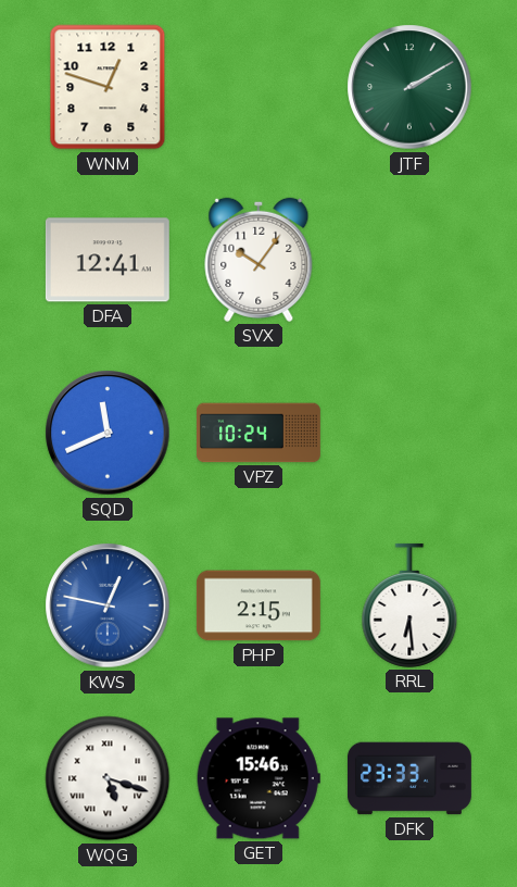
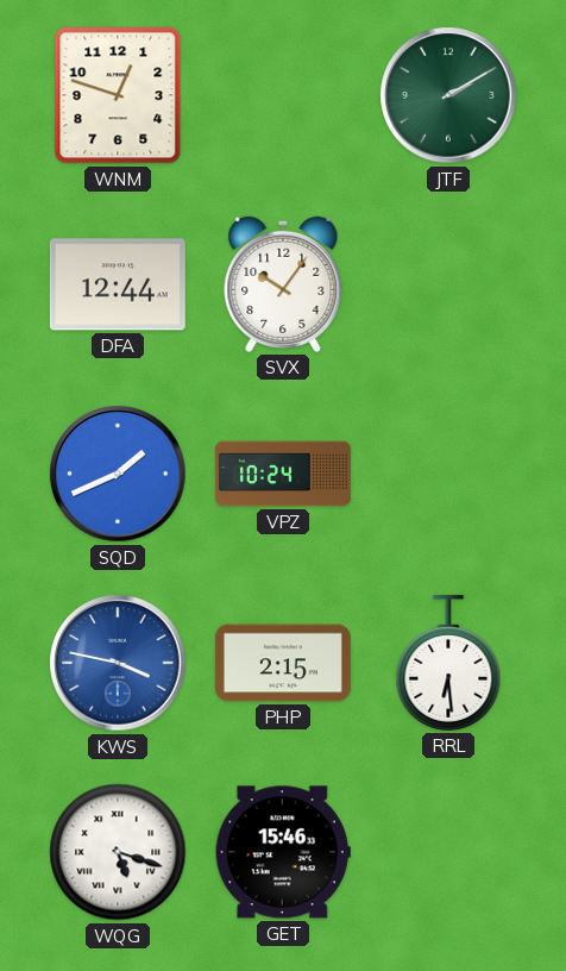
DFA: 12:41 -> 12:44
SQD: 11:41 -> 1:41
KWS: 12:47 -> 3:47
DFK: 23:33 -> none
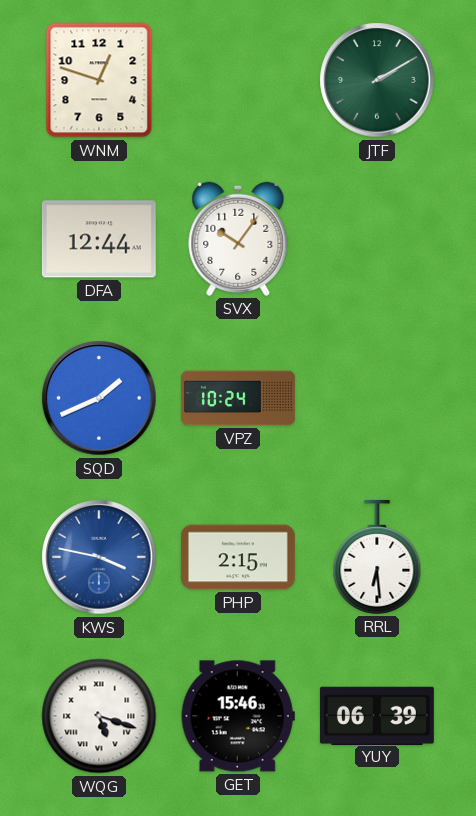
YUY: none -> 06:39
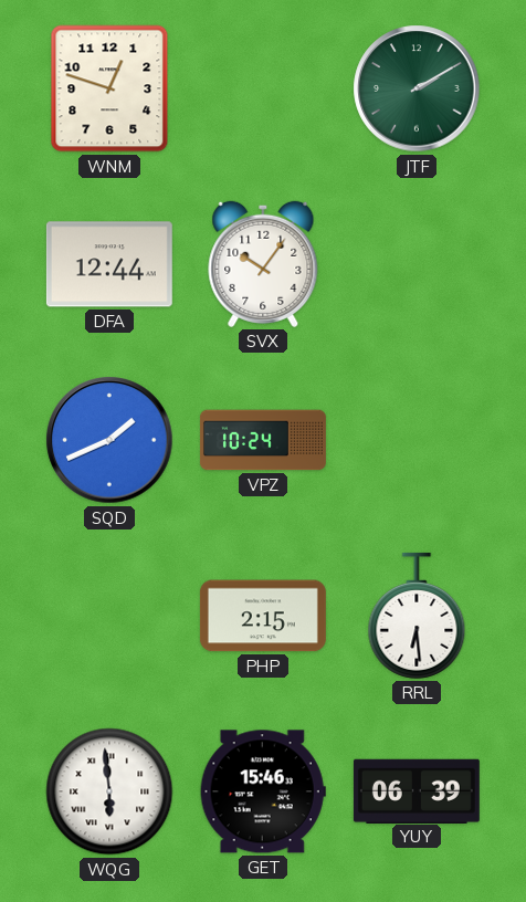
KWS: 3:47 -> none
WQG: 5:18 -> 5:59
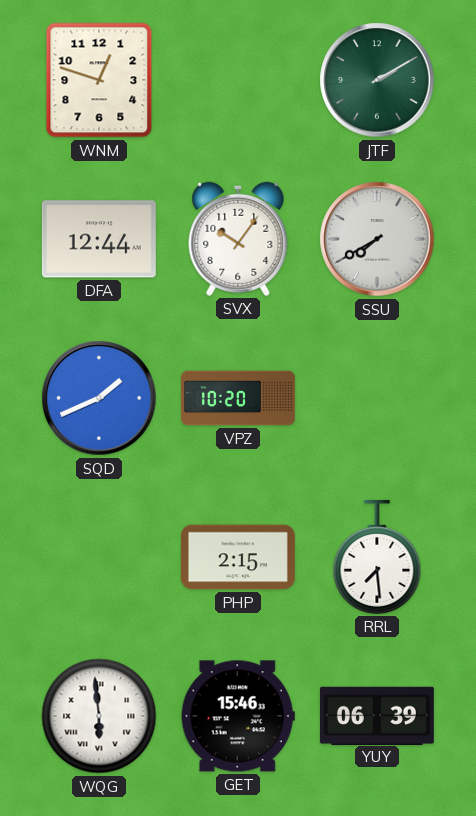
SSU: none -> 7:40
VPZ: 10:24 -> 10:20
RRL: 6:29 -> 7:29
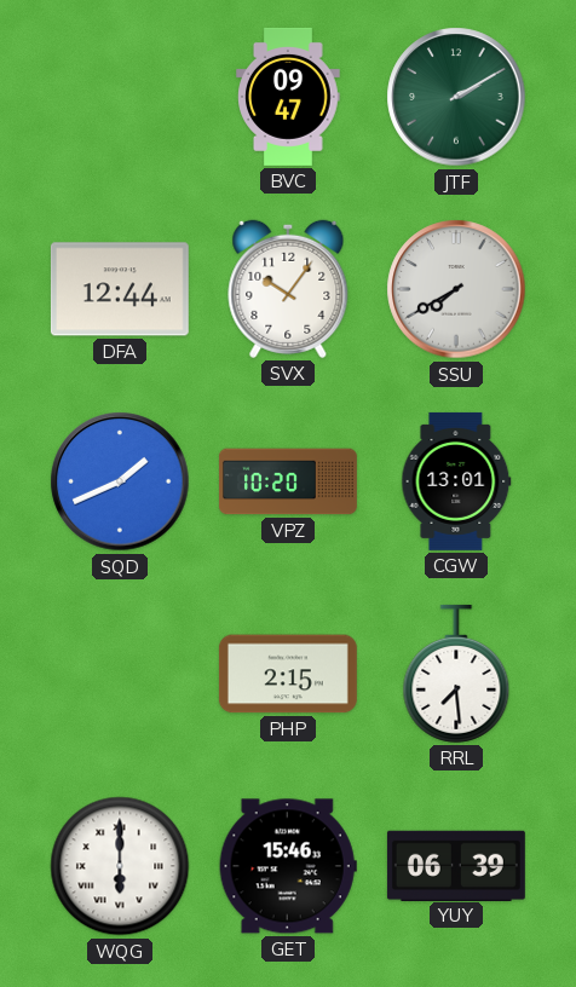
WNM: 12:48 -> none
BVC: none -> 09:47
CGW: none -> 13:01
WQG: 5:59 -> 6:00
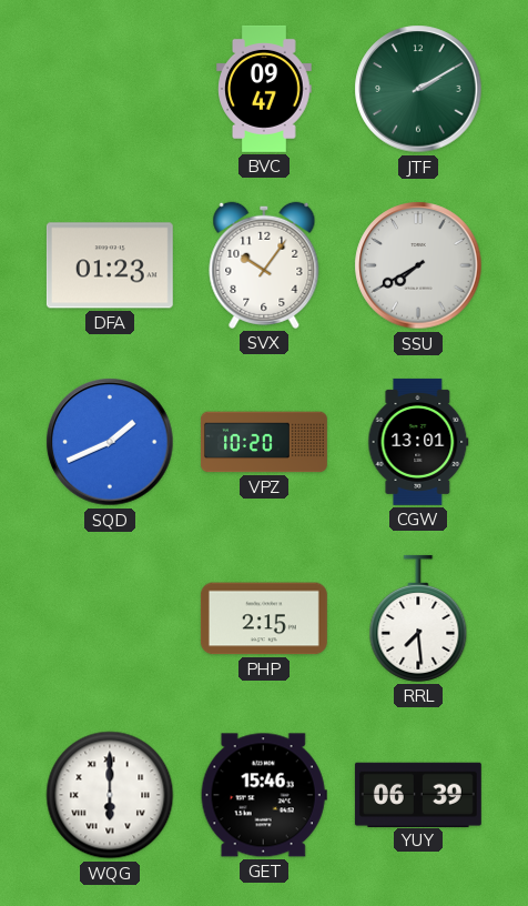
DFA: 12:44 -> 01:23
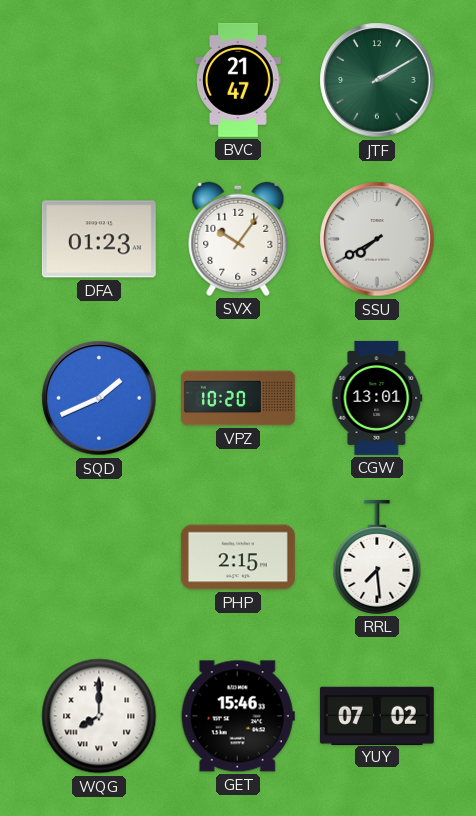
BVC: 09:47 -> 21:47
WQG: 6:00 -> 8:00
YUY: 06:39 -> 07:02
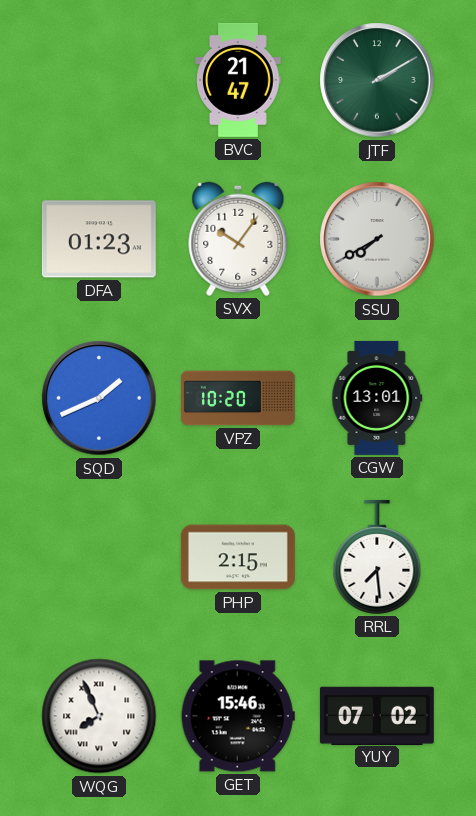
WQG: 8:00 -> 7:56
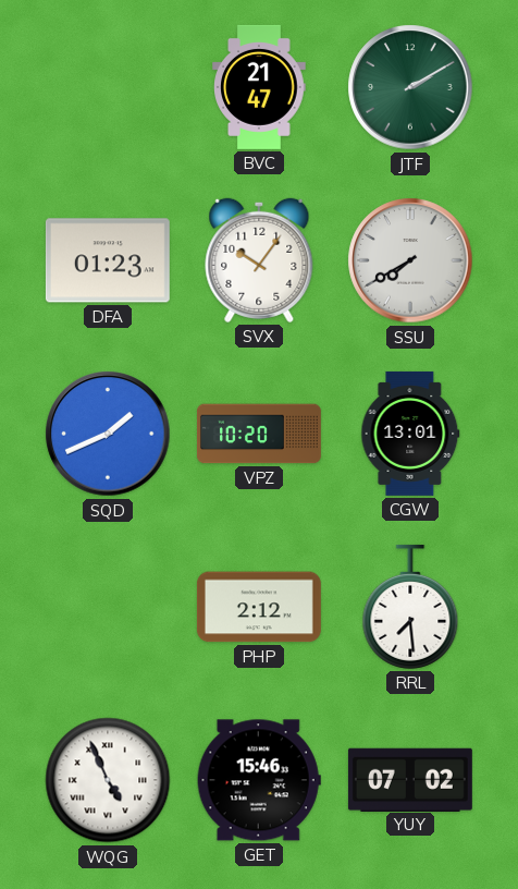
PHP: 2:15 -> 2:12
WQG: 7:56 -> 4:56
